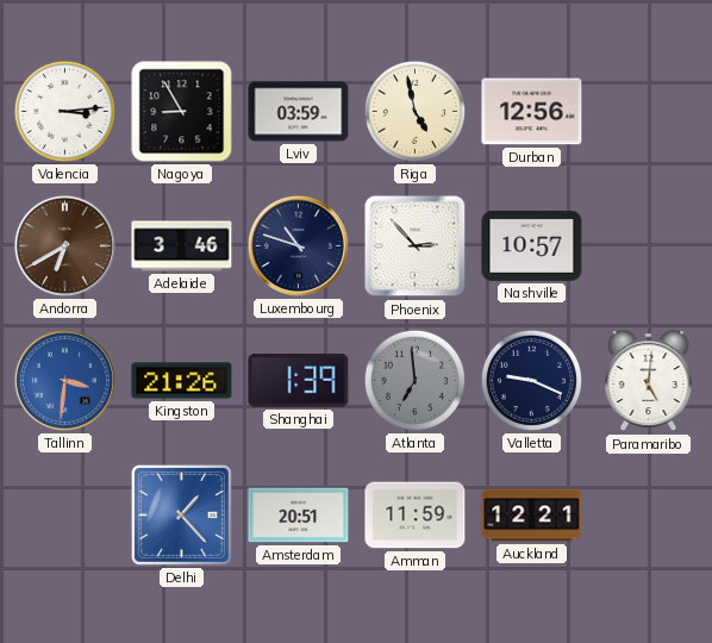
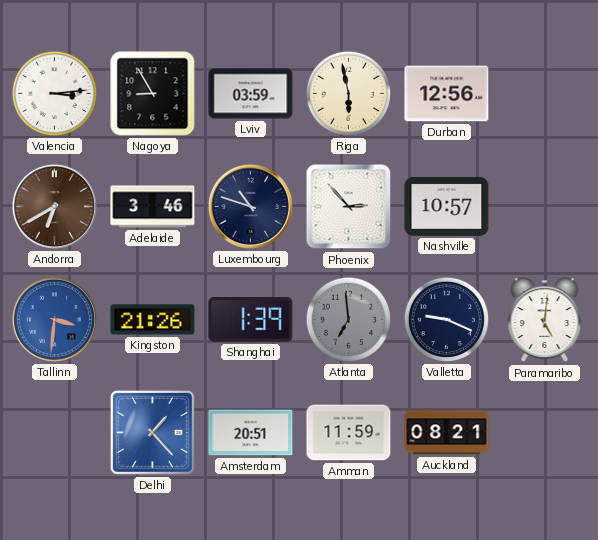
Riga: 4:58 -> 5:58
Auckland: 12:21 -> 08:21
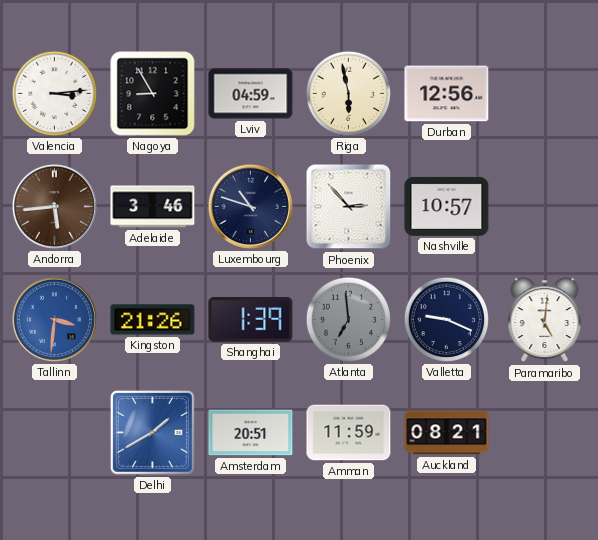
Lviv: 03:59 -> 04:59
Andorra: 6:40 -> 5:44
Delhi: 1:23 -> 1:40
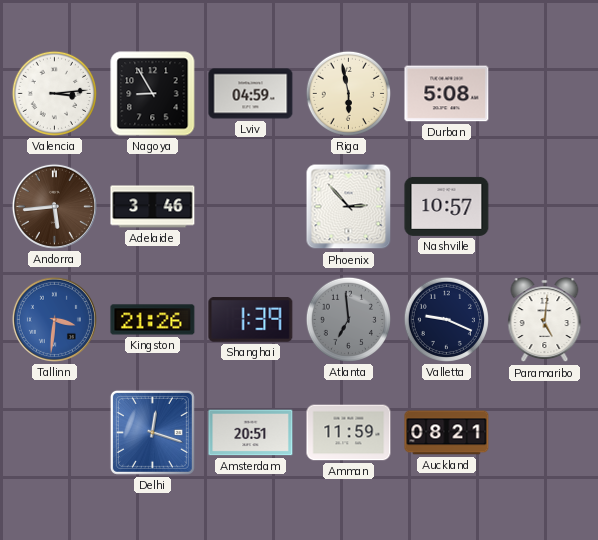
Durban: 12:56 -> 5:08
Luxembourg: 10:48 -> none
Delhi: 1:40 -> 12:18
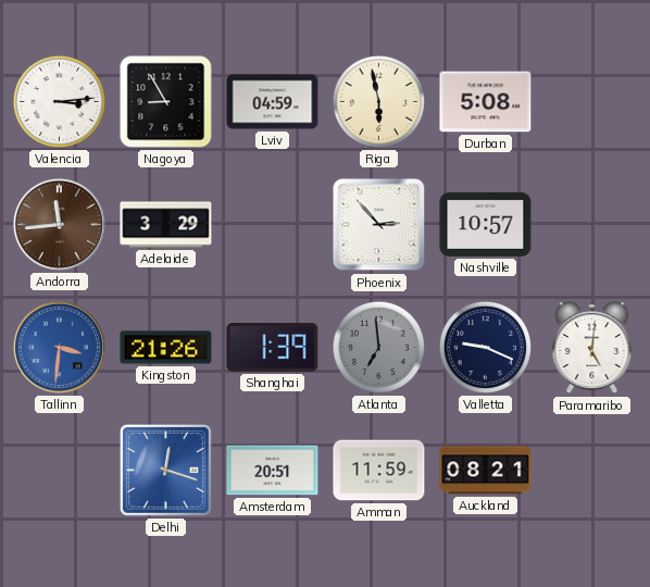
Andorra: 5:44 -> 11:44
Adelaide: 3:46 -> 3:29
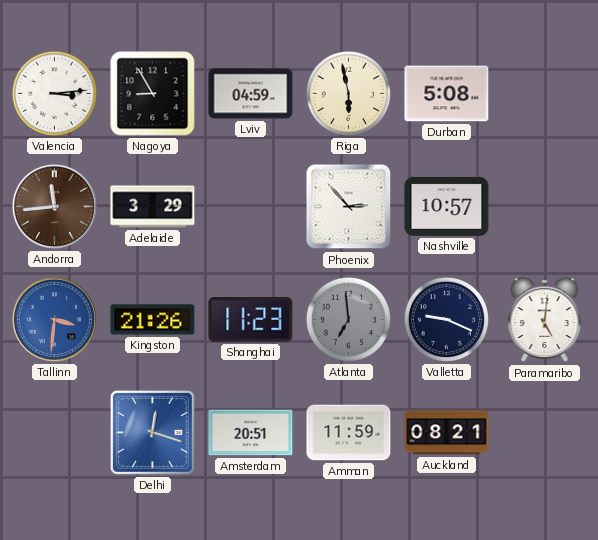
Shanghai: 1:39 -> 11:23
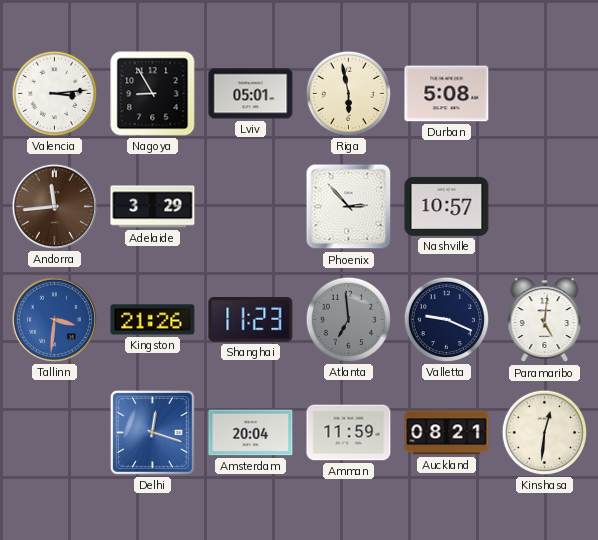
Lviv: 04:59 -> 05:01
Amsterdam: 20:51 -> 20:04
Kinshasa: none -> 12:31
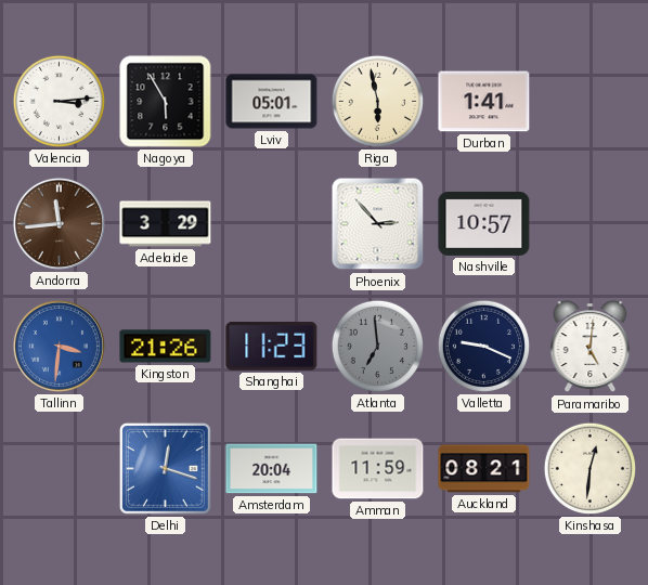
Nagoya: 8:55 -> 5:55
Durban: 5:08 -> 1:41
